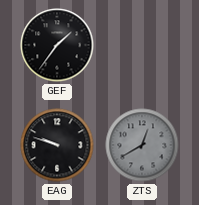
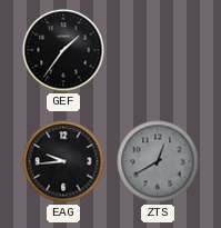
EAG: 9:48 -> 9:44
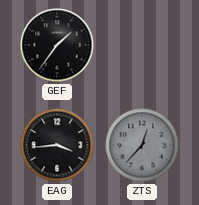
EAG: 9:44 -> 3:44
ZTS: 12:40 -> 12:37
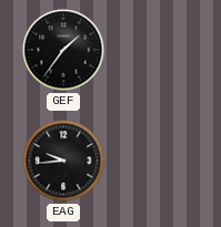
EAG: 3:44 -> 9:44
ZTS: 12:37 -> none
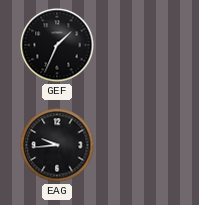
GEF: 1:36 -> 1:34
